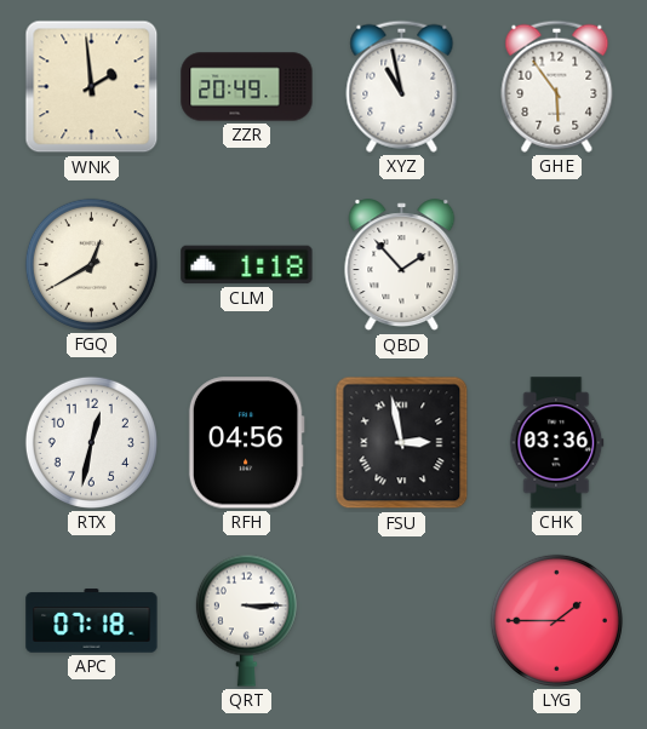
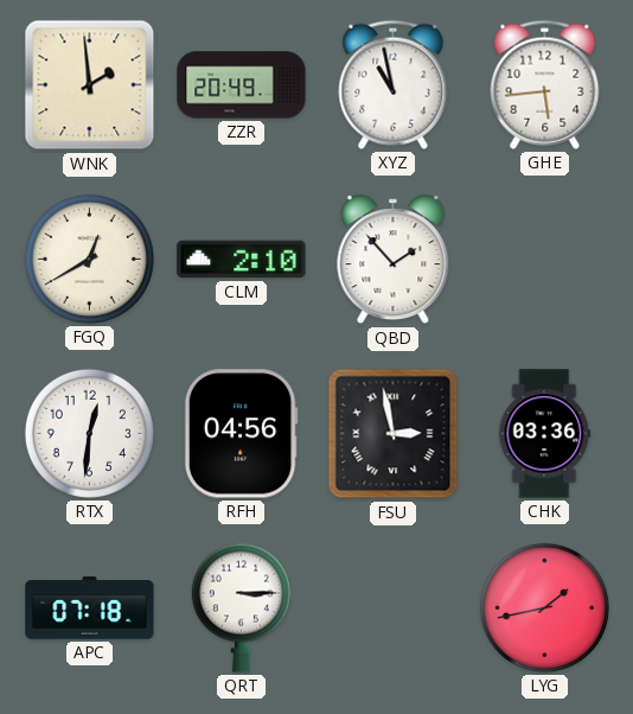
GHE: 5:54 -> 5:44
CLM: 1:18 -> 2:10
RTX: 12:32 -> 12:31
LYG: 1:45 -> 1:43
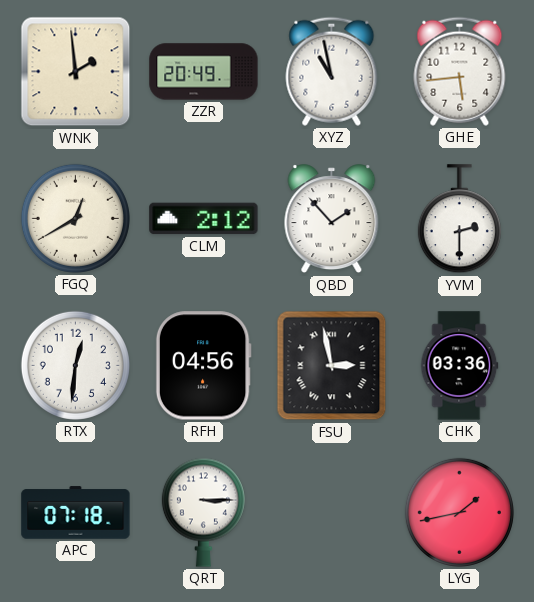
CLM: 2:10 -> 2:12
YVM: none -> 2:30
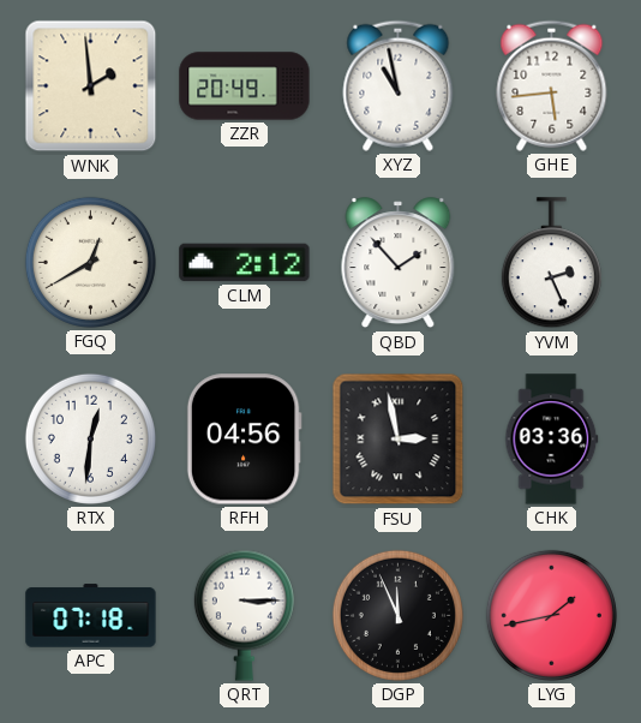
YVM: 2:30 -> 2:26
DGP: none -> 11:56
